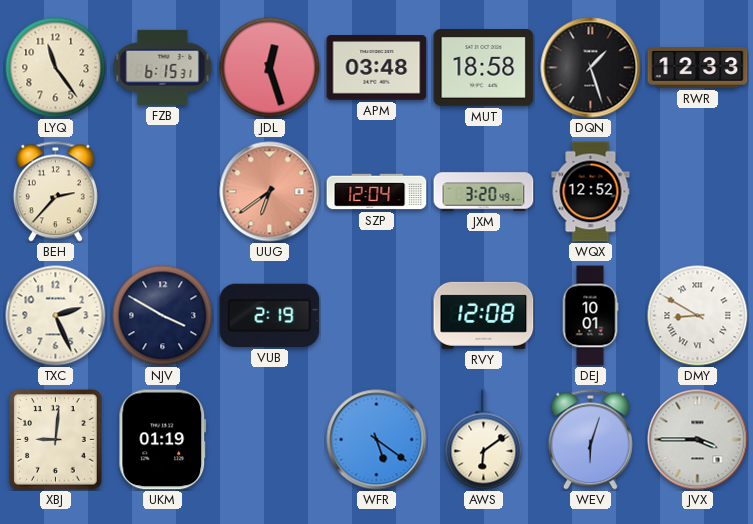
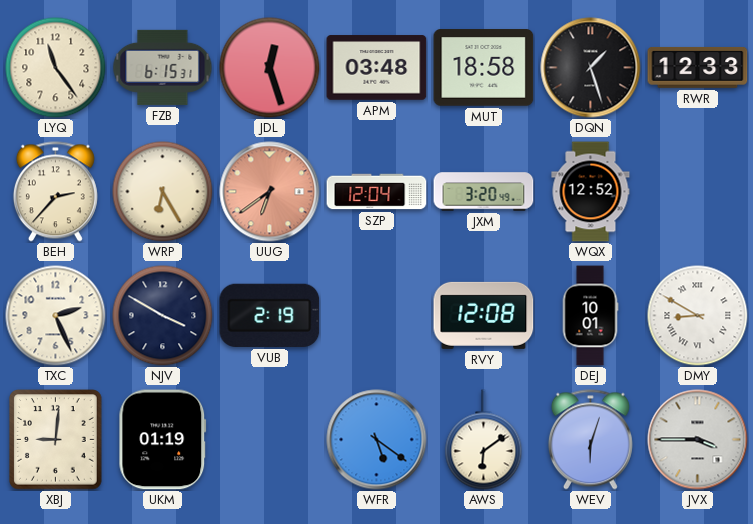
WRP: none -> 6:25
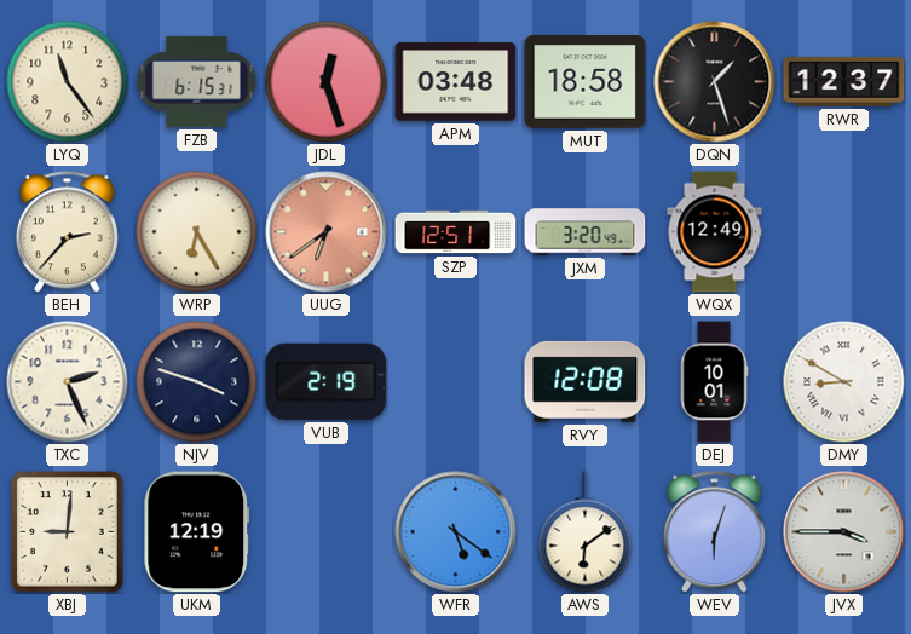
RWR: 12:33 -> 12:37
SZP: 12:04 -> 12:51
WQX: 12:52 -> 12:49
NJV: 3:50 -> 3:48
UKM: 01:19 -> 12:19
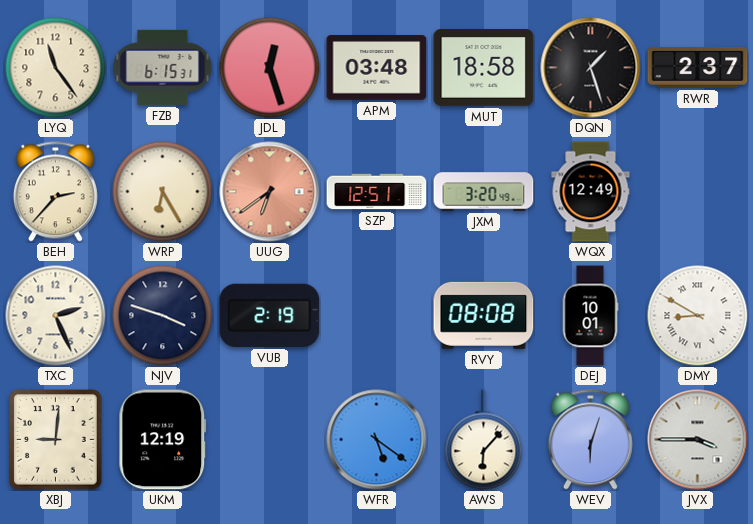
RWR: 12:37 -> 2:37
RVY: 12:08 -> 08:08
AWS: 6:09 -> 6:07
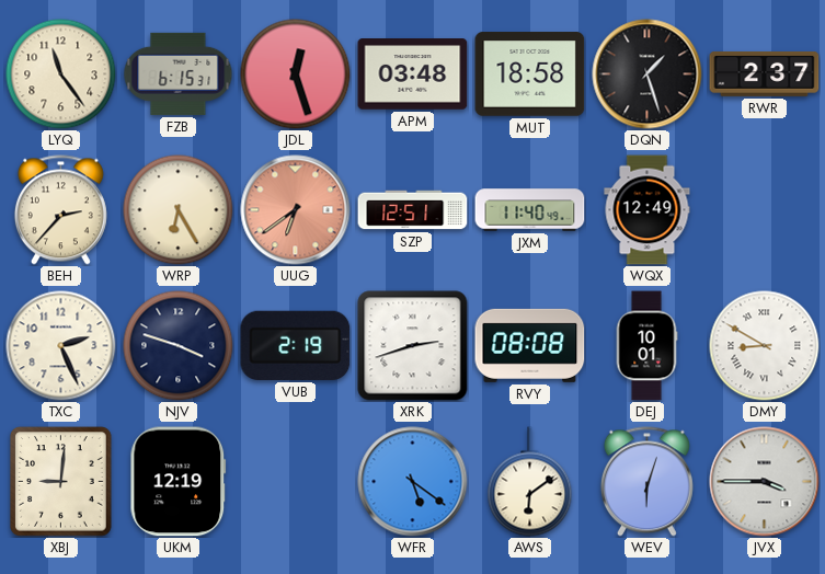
JXM: 3:20 -> 11:40
XRK: none -> 2:42
AWS: 6:07 -> 6:09
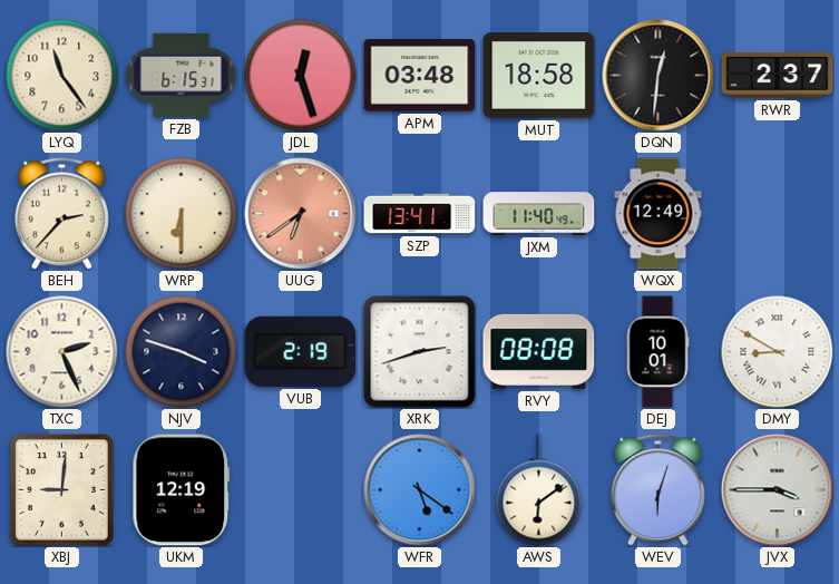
DQN: 1:27 -> 12:31
WRP: 6:25 -> 6:30
SZP: 12:51 -> 13:41
